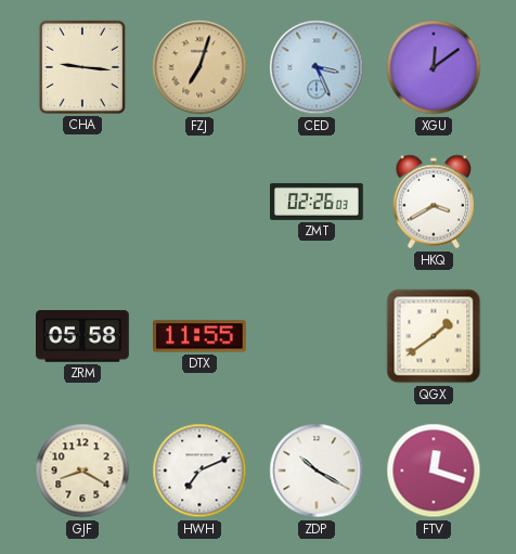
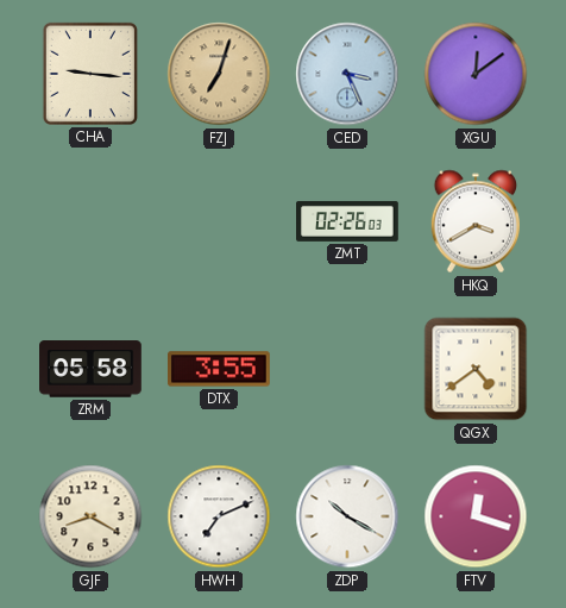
DTX: 11:55 -> 3:55
QGX: 1:39 -> 4:39
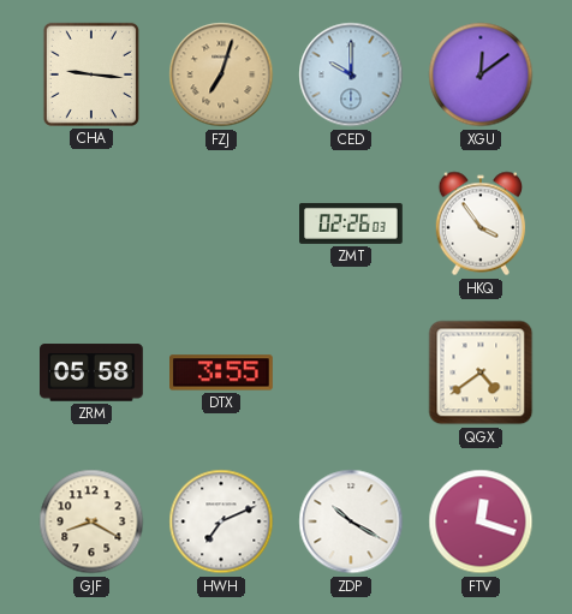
CED: 3:26 -> 10:00
HKQ: 3:40 -> 3:54
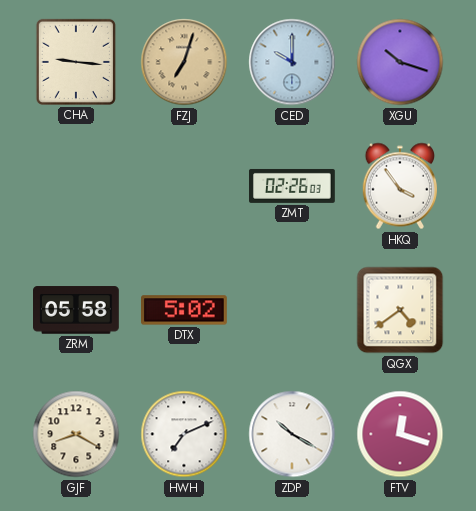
XGU: 12:09 -> 10:18
DTX: 3:55 -> 5:02
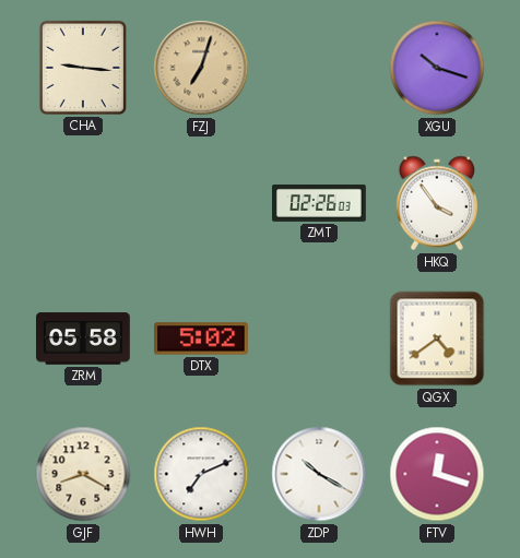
CED: 10:00 -> none
